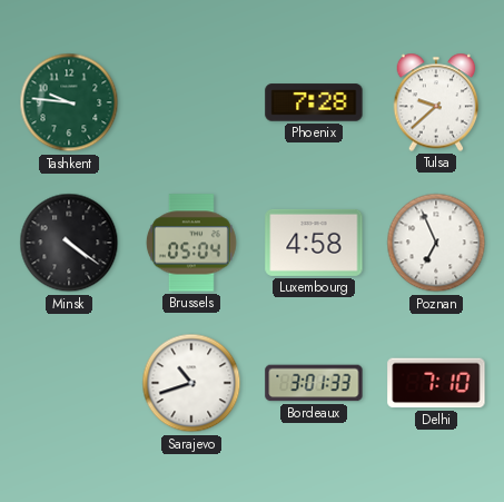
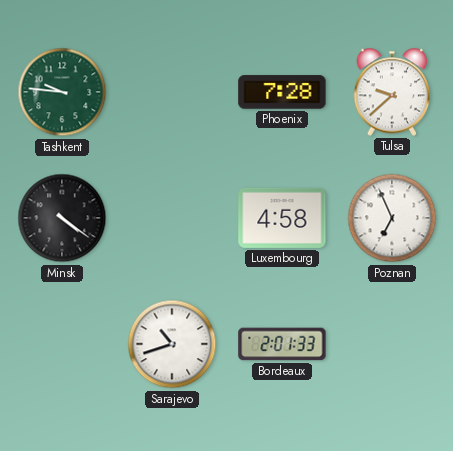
Brussels: 05:04 -> none
Bordeaux: 3:01 -> 2:01
Delhi: 7:10 -> none
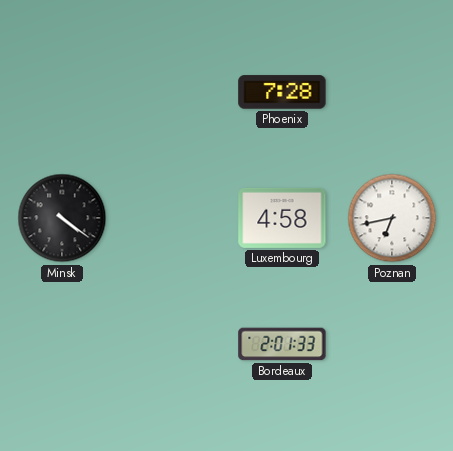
Tashkent: 9:46 -> none
Tulsa: 9:38 -> none
Poznan: 6:56 -> 6:43
Sarajevo: 10:42 -> none
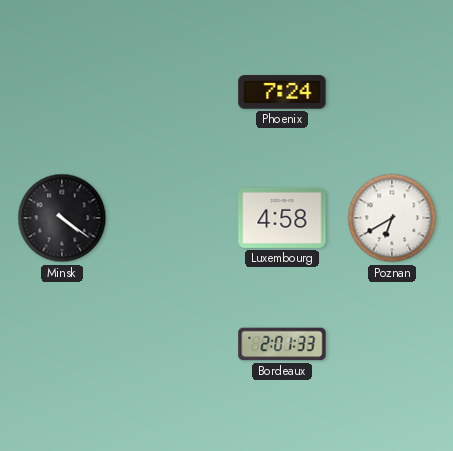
Phoenix: 7:28 -> 7:24
Poznan: 6:43 -> 6:40
